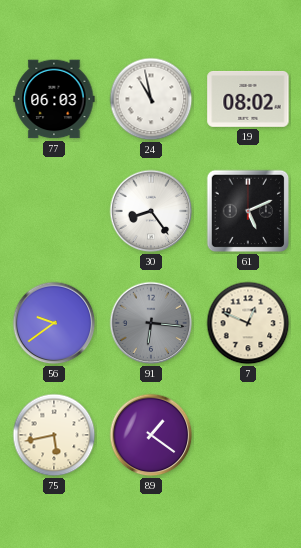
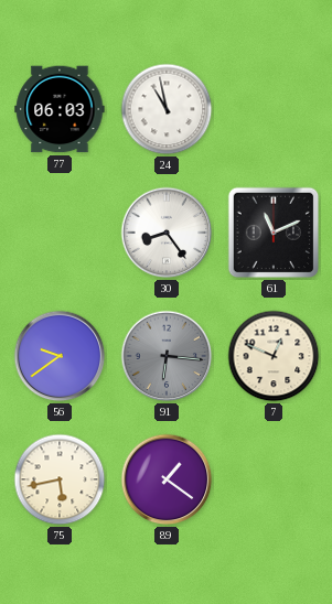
19: 08:02 -> none
61: 5:11 -> 11:11
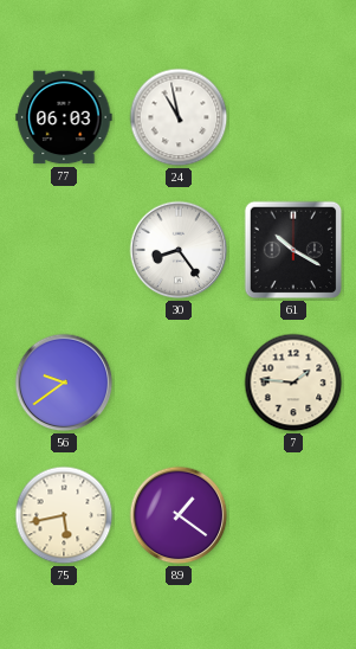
61: 11:11 -> 10:20
91: 6:16 -> none
7: 12:49 -> 1:46
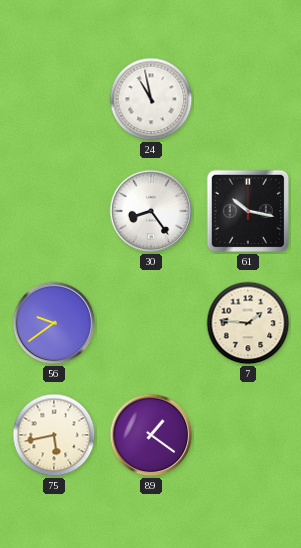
77: 06:03 -> none
61: 10:20 -> 10:17
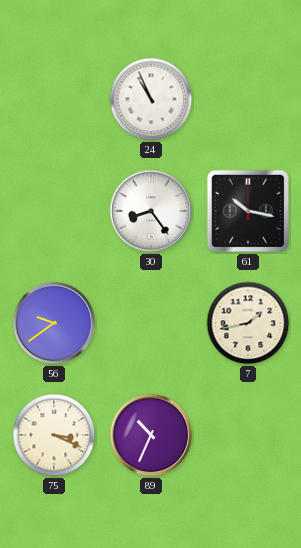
24: 10:58 -> 10:56
7: 1:46 -> 1:43
75: 5:43 -> 3:19
89: 1:21 -> 10:34
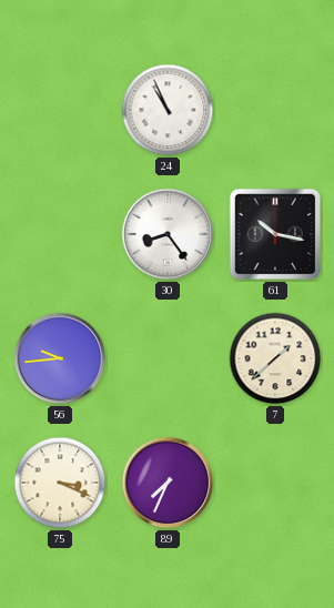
56: 9:39 -> 9:44
7: 1:43 -> 1:38
89: 10:34 -> 7:34
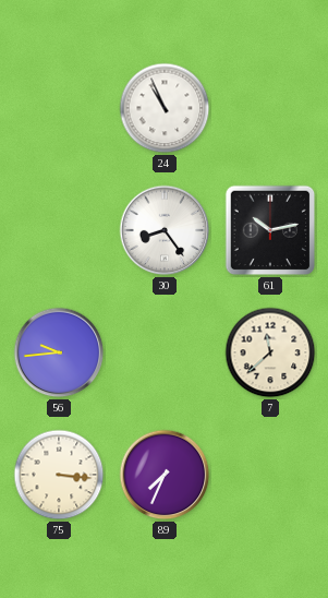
61: 10:17 -> 10:13
7: 1:38 -> 11:38
75: 3:19 -> 3:16
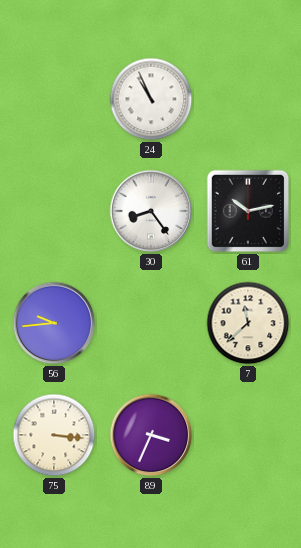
89: 7:34 -> 3:34
